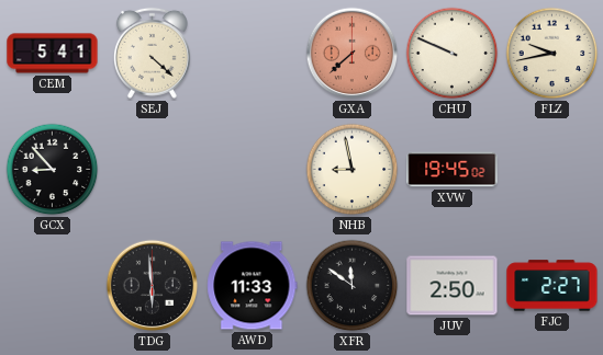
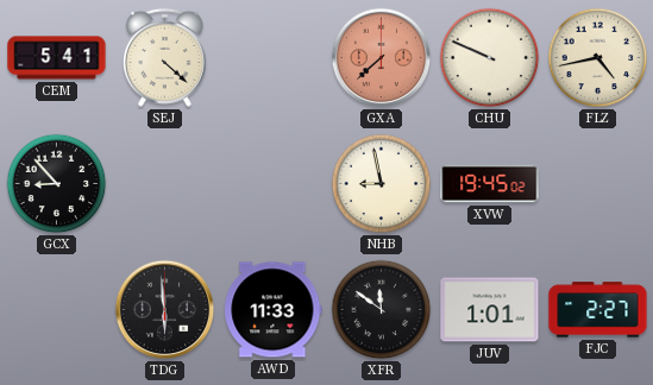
FLZ: 9:43 -> 4:43
JUV: 2:50 -> 1:01
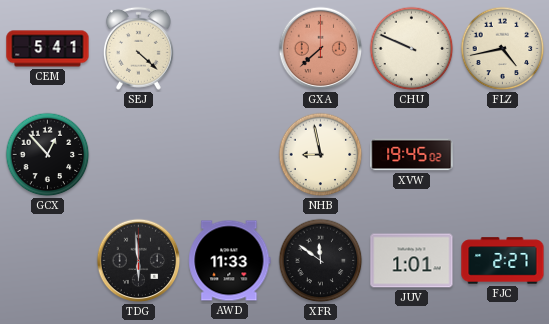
GCX: 8:53 -> 12:53
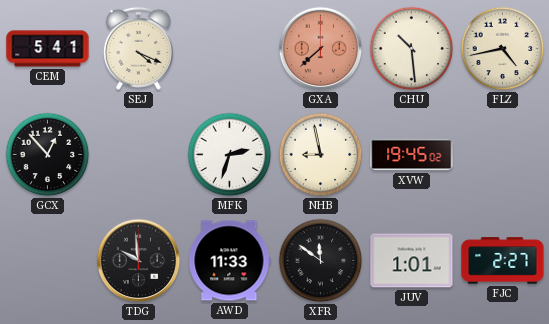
SEJ: 4:22 -> 4:19
CHU: 9:49 -> 10:29
MFK: none -> 2:33
TDG: 5:59 -> 9:59
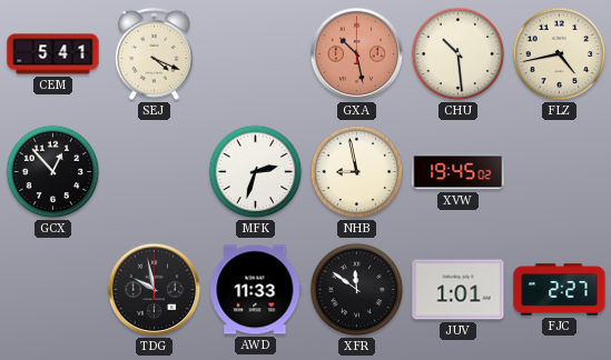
GXA: 7:38 -> 10:28
TDG: 9:59 -> 9:58
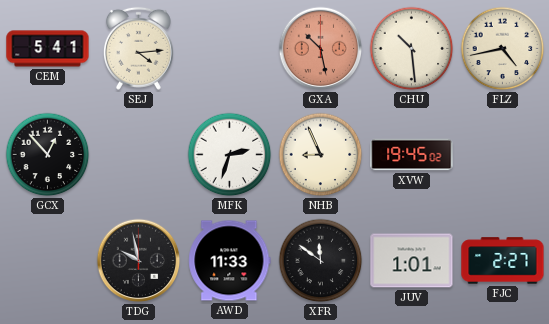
SEJ: 4:19 -> 4:14
NHB: 8:58 -> 8:56
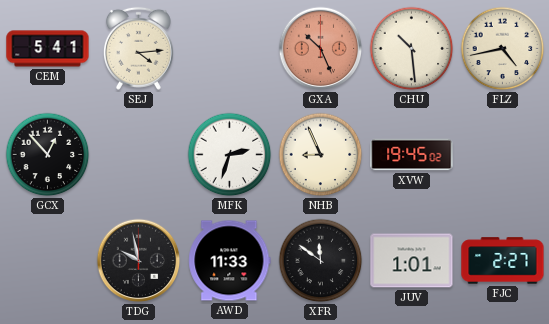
GXA: 10:28 -> 10:26
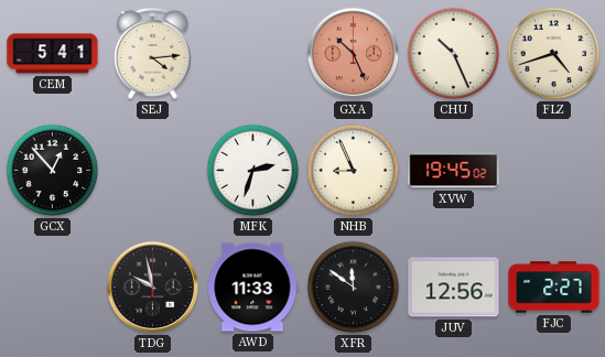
CHU: 10:29 -> 10:26
FLZ: 4:43 -> 4:42
JUV: 1:01 -> 12:56
